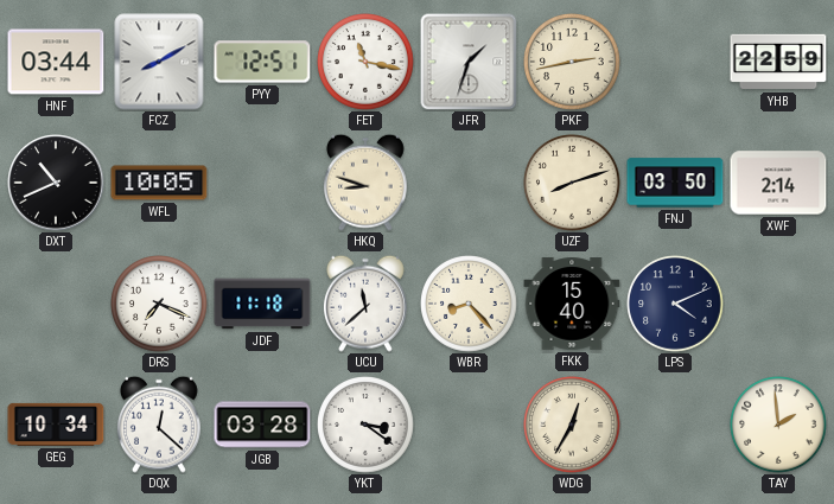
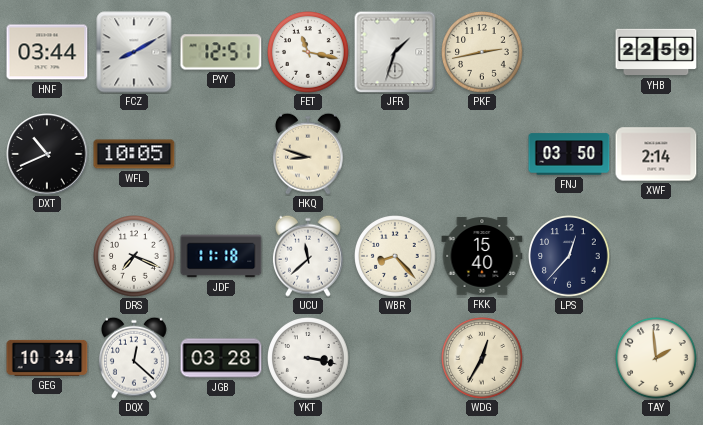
UZF: 8:12 -> none
LPS: 4:11 -> 12:37
YKT: 3:21 -> 3:17
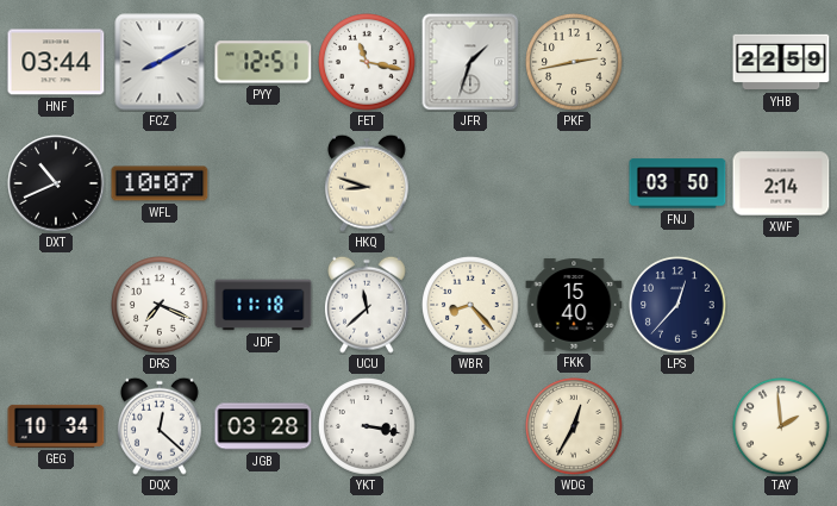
WFL: 10:05 -> 10:07
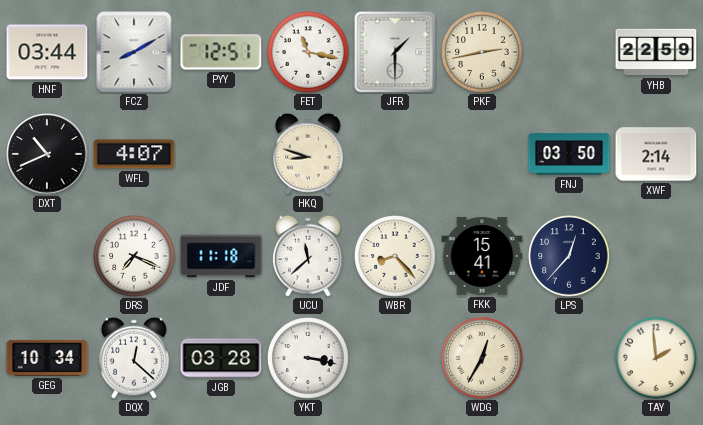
JFR: 1:33 -> 1:30
WFL: 10:07 -> 4:07
FKK: 15:40 -> 15:41
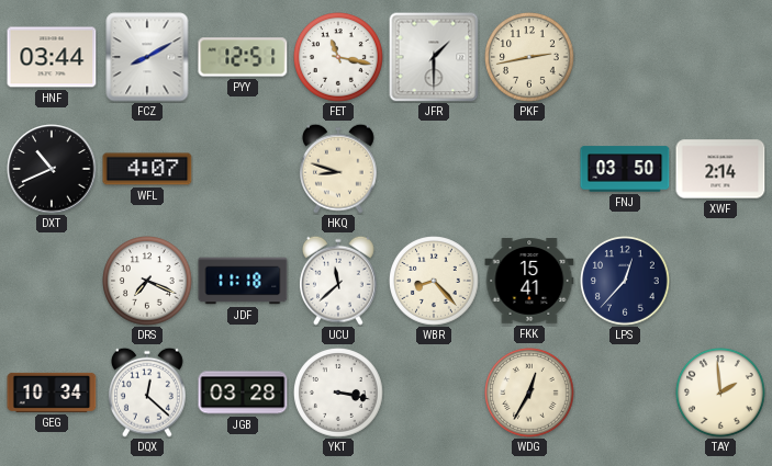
YHB: 22:59 -> none
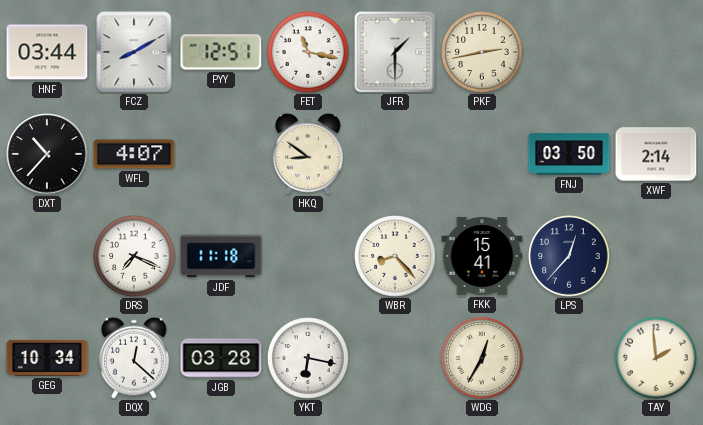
DXT: 10:41 -> 10:37
HKQ: 8:48 -> 8:51
UCU: 11:38 -> none
YKT: 3:17 -> 6:17
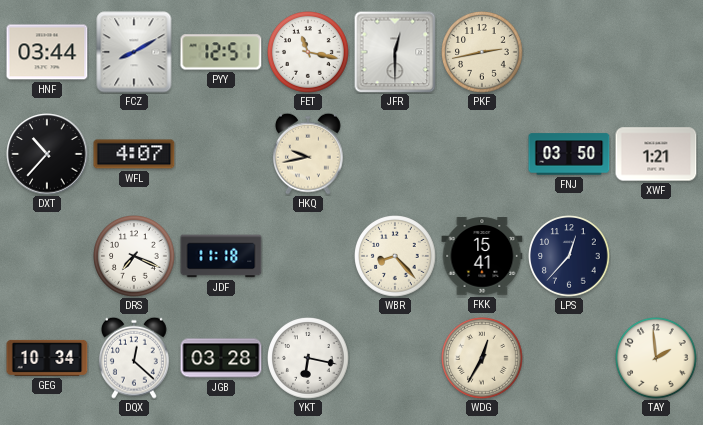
JFR: 1:30 -> 12:30
HKQ: 8:51 -> 9:43
XWF: 2:14 -> 1:21
